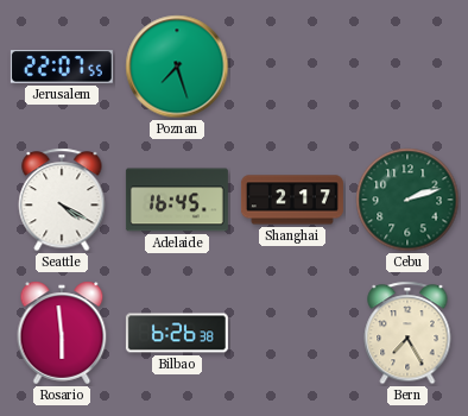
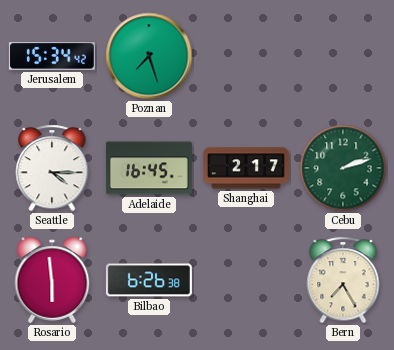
Jerusalem: 22:07 -> 15:34
Seattle: 4:20 -> 4:15
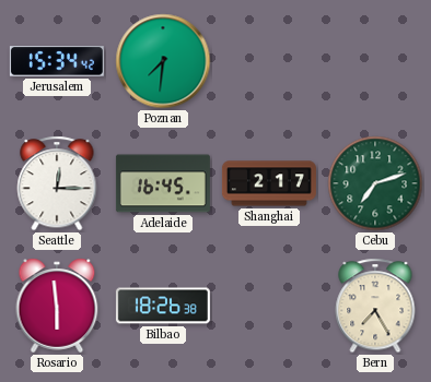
Poznan: 7:27 -> 7:31
Seattle: 4:15 -> 12:15
Cebu: 2:12 -> 7:12
Bilbao: 6:26 -> 18:26
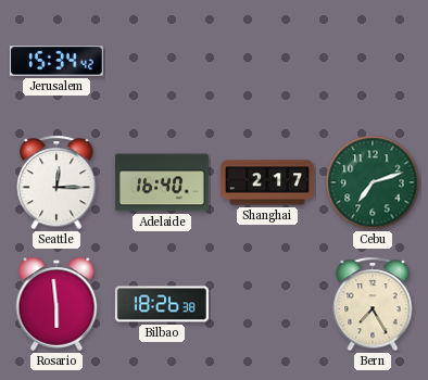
Poznan: 7:31 -> none
Adelaide: 16:45 -> 16:40
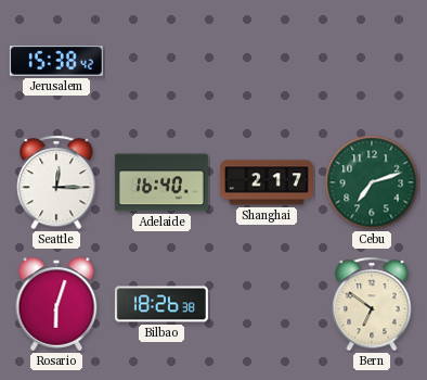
Jerusalem: 15:34 -> 15:38
Rosario: 5:59 -> 6:03
Bern: 7:25 -> 6:51
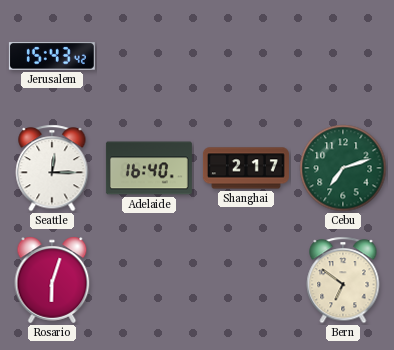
Jerusalem: 15:38 -> 15:43
Bilbao: 18:26 -> none
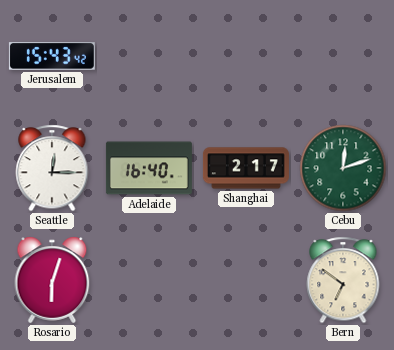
Cebu: 7:12 -> 12:12
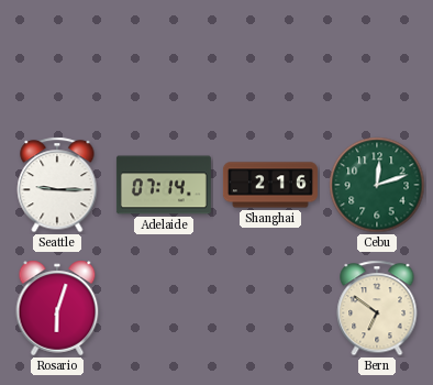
Jerusalem: 15:43 -> none
Seattle: 12:15 -> 9:15
Adelaide: 16:40 -> 07:14
Shanghai: 2:17 -> 2:16
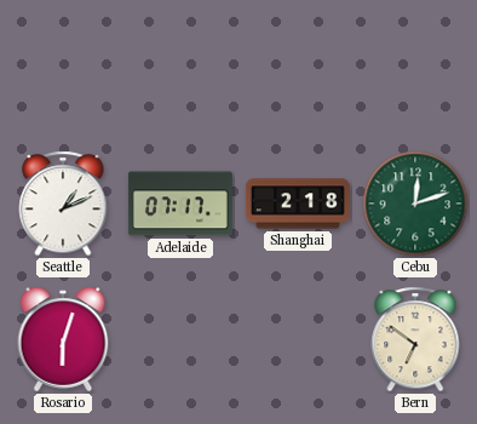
Seattle: 9:15 -> 1:11
Adelaide: 07:14 -> 07:17
Shanghai: 2:16 -> 2:18
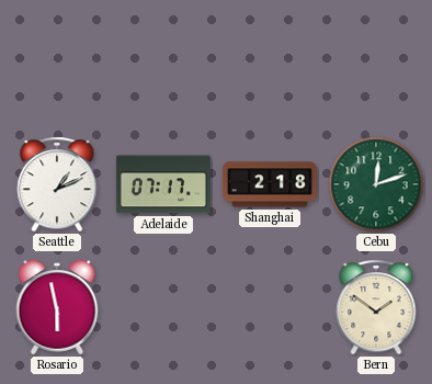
Rosario: 6:03 -> 5:58
Bern: 6:51 -> 1:51
